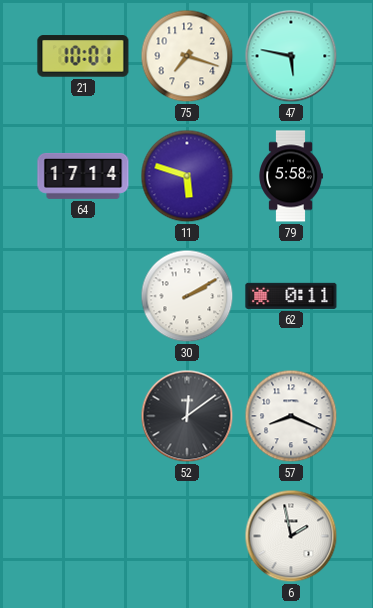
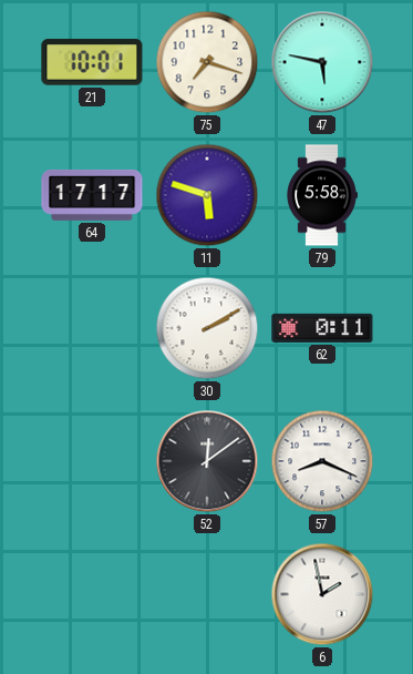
64: 17:14 -> 17:17
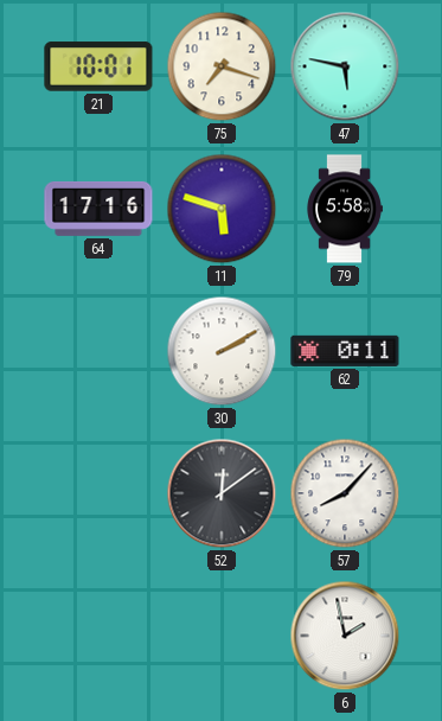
64: 17:17 -> 17:16
57: 8:19 -> 8:07
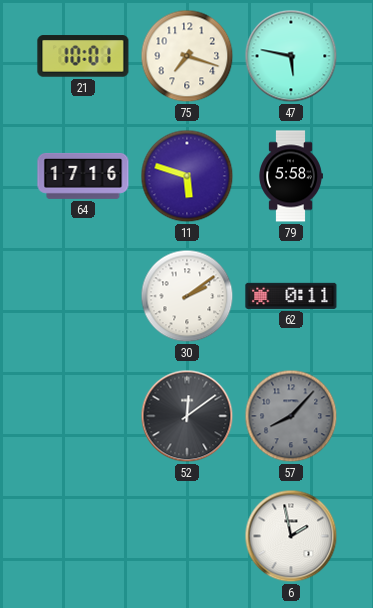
30: 2:10 -> 2:09
57 dial: white -> grey
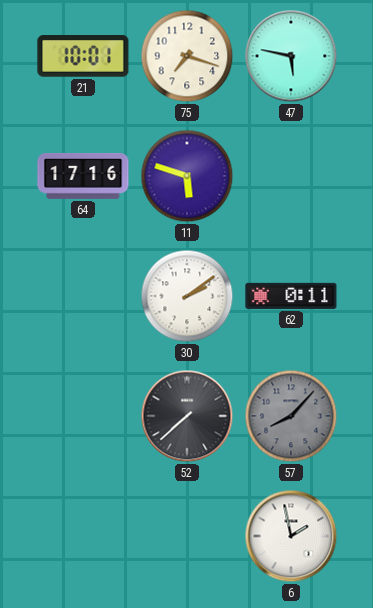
79: 5:58 -> none
52: 12:09 -> 7:38
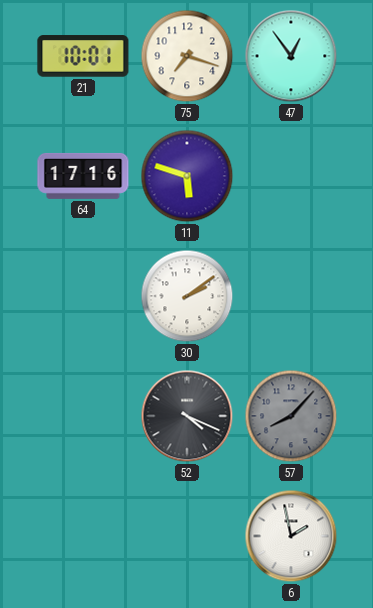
47: 5:47 -> 12:54
62: 0:11 -> none
52: 7:38 -> 4:19
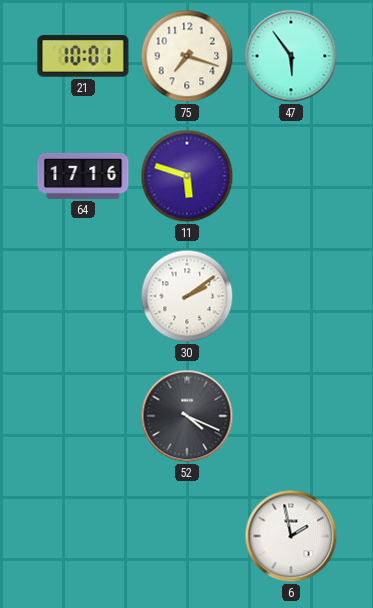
47: 12:54 -> 5:54
57: 8:07 -> none
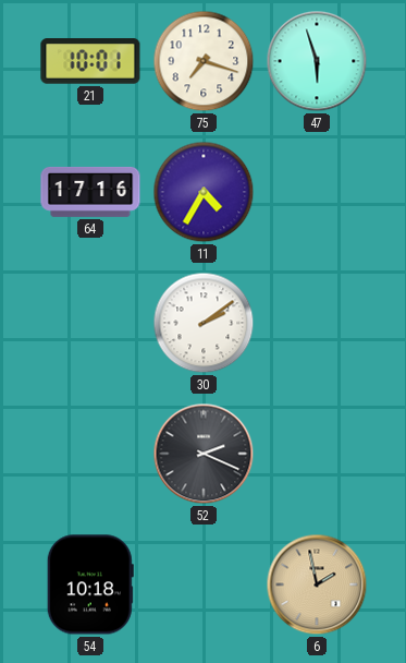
47: 5:54 -> 5:57
11: 5:48 -> 4:35
52: 4:19 -> 2:19
54: none -> 10:18
6 dial: white -> champagne
